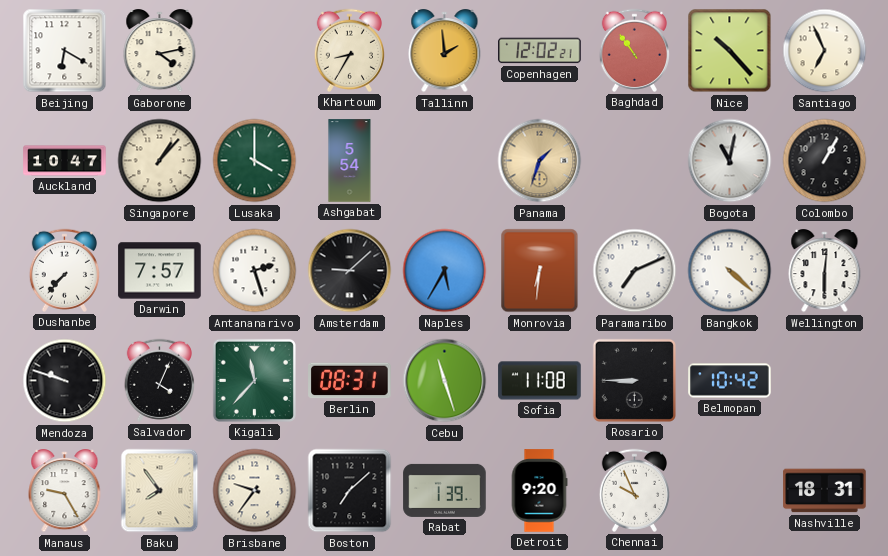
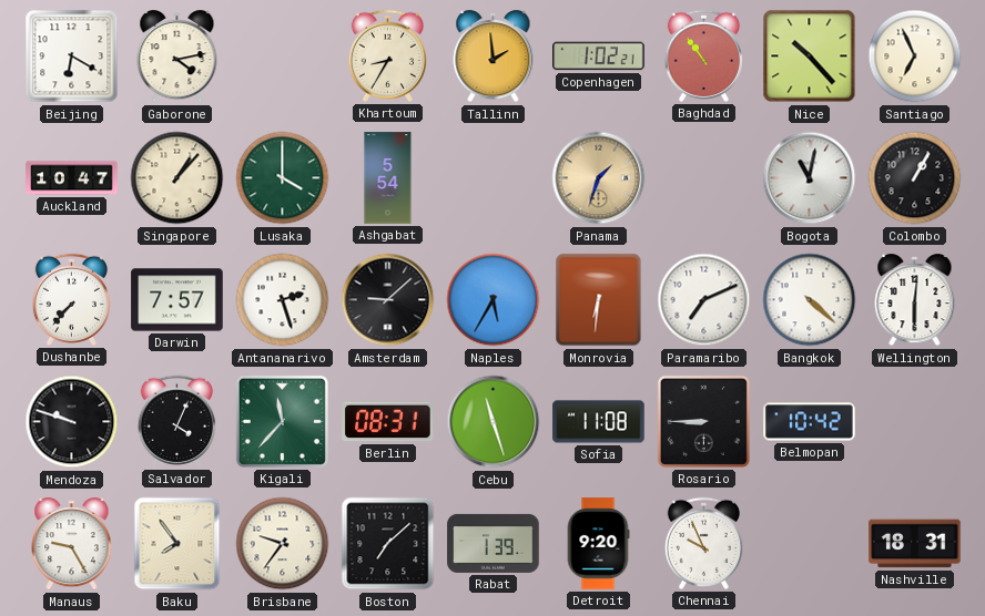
Copenhagen: 12:02 -> 1:02
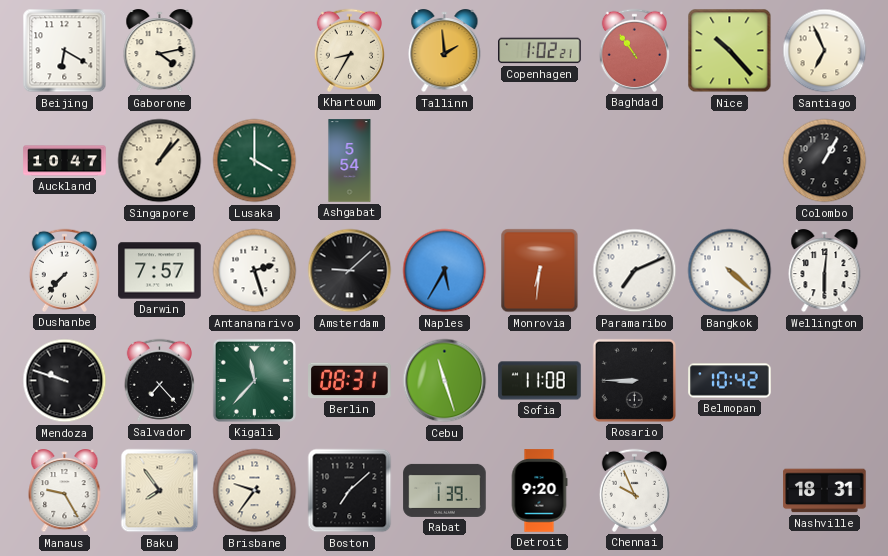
Panama: 1:33 -> none
Bogota: 11:02 -> none
Salvador: 4:04 -> 7:23
